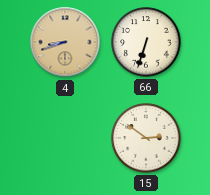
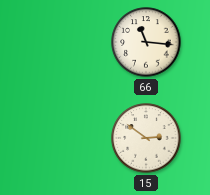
4: 8:42 -> none
66: 6:33 -> 11:16
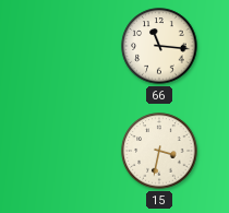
15: 2:51 -> 3:32
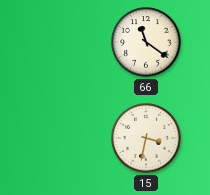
66: 11:16 -> 11:21
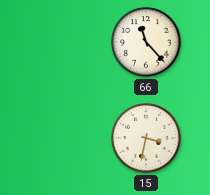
66: 11:21 -> 11:23
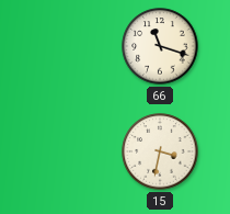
66: 11:23 -> 11:18
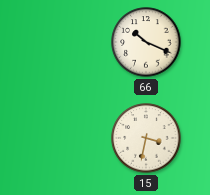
66: 11:18 -> 10:19
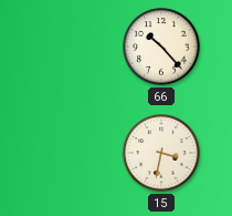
66: 10:19 -> 10:23
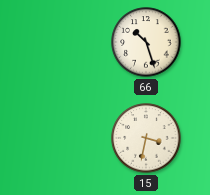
66: 10:23 -> 10:27
